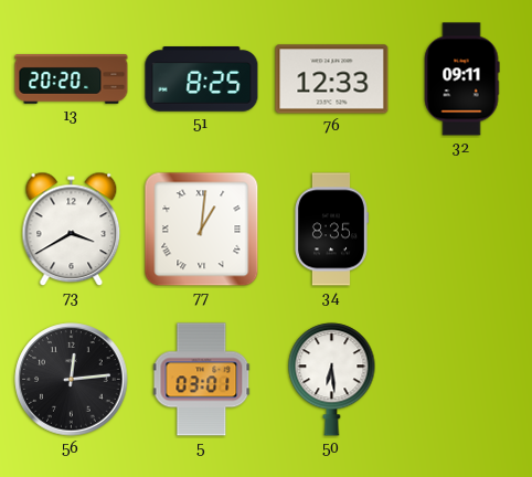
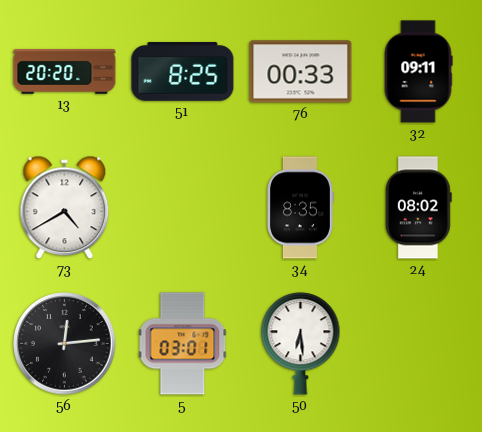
76: 12:33 -> 00:33
73: 3:40 -> 4:40
77: 1:01 -> none
24: none -> 08:02
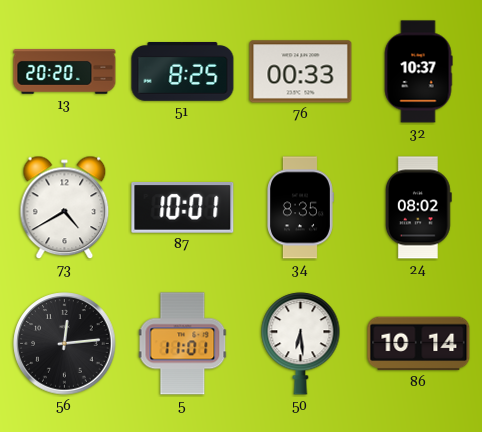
32: 09:11 -> 10:37
87: none -> 10:01
5: 03:01 -> 11:01
86: none -> 10:14
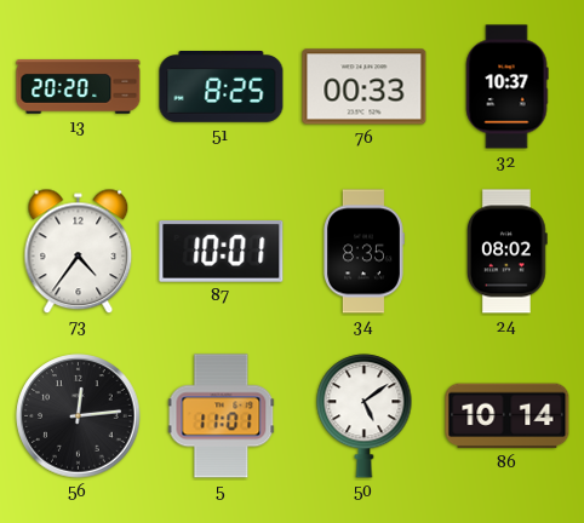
73: 4:40 -> 4:36
50: 6:29 -> 5:09
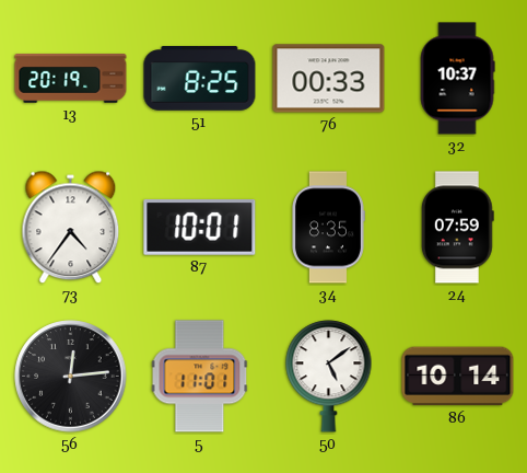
13: 20:20 -> 20:19
24: 08:02 -> 07:59
